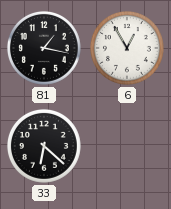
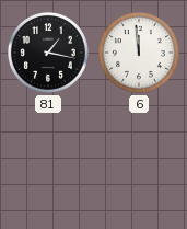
6: 12:55 -> 11:59
33: 6:22 -> none
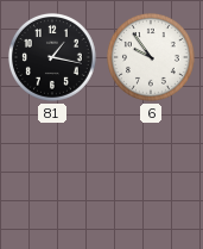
6: 11:59 -> 9:54
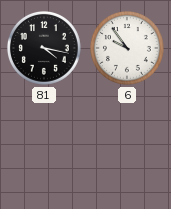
81: 1:17 -> 4:17
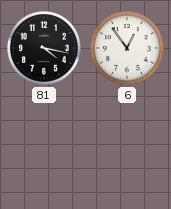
6: 9:54 -> 12:54
